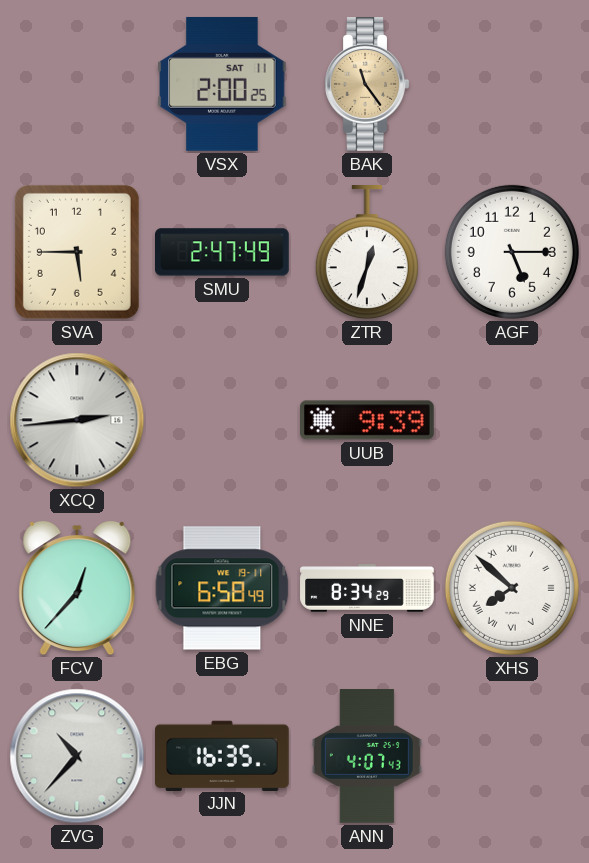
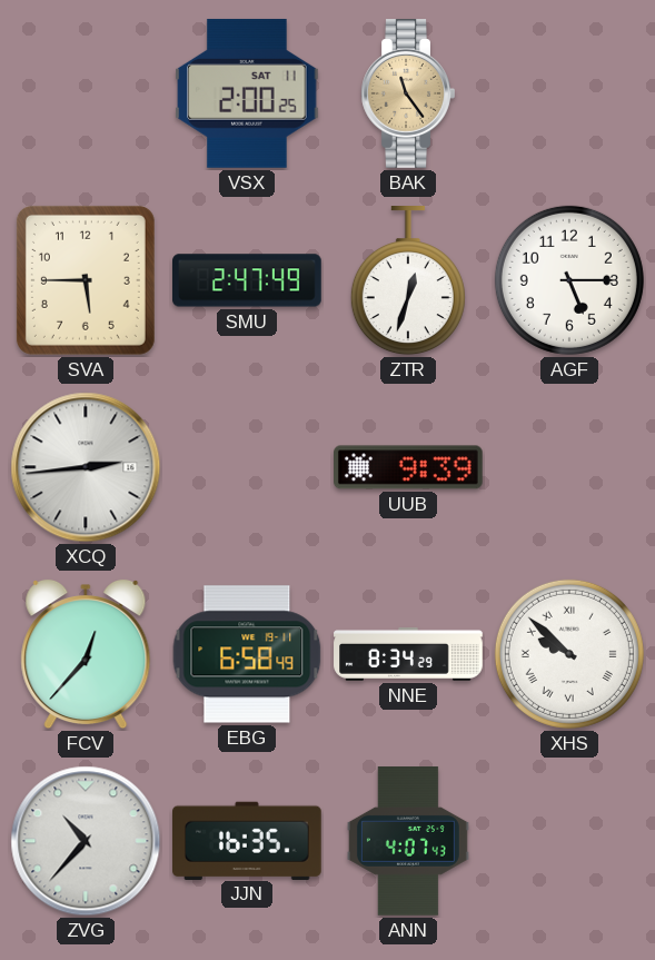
XHS: 7:52 -> 9:52
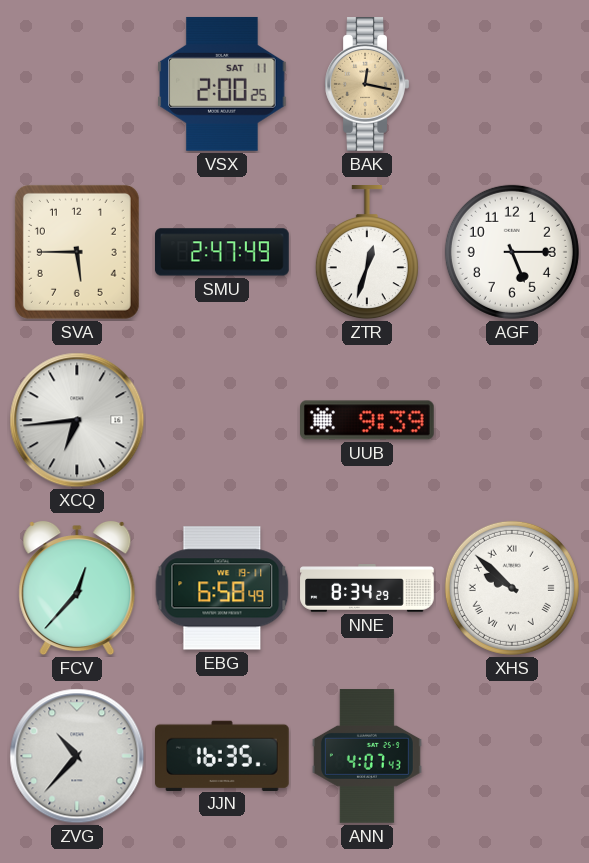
BAK: 11:24 -> 12:17
XCQ: 2:44 -> 6:44
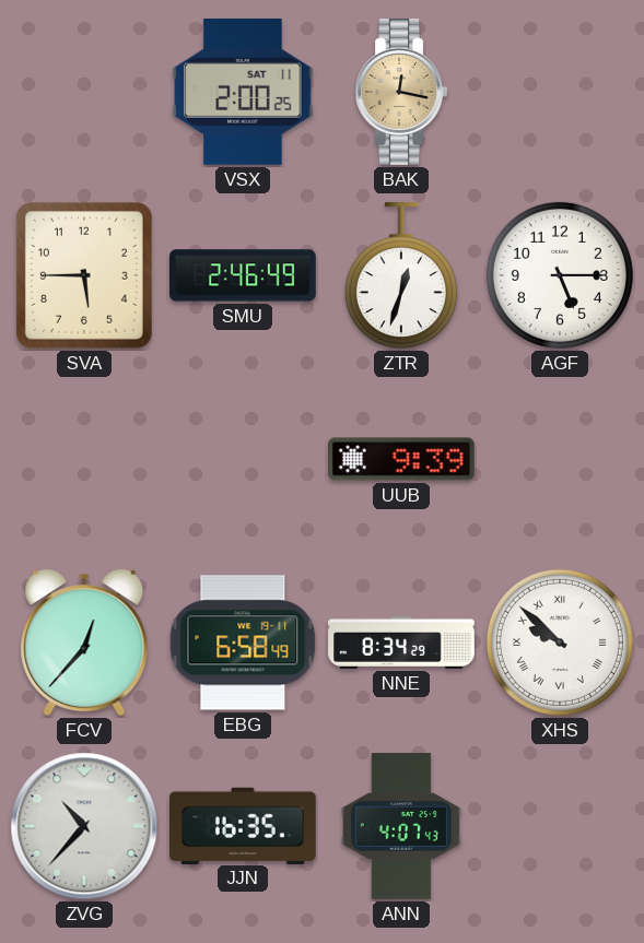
SMU: 2:47 -> 2:46
XCQ: 6:44 -> none
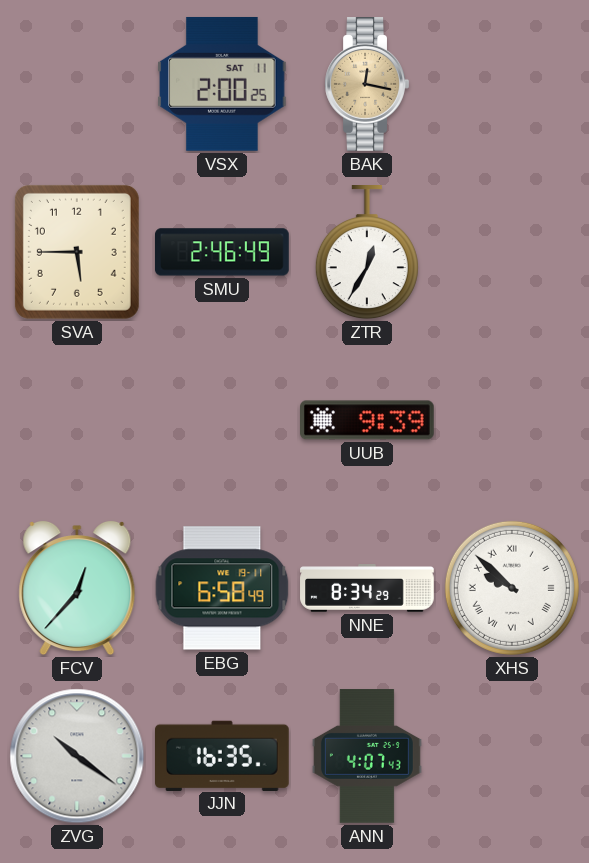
ZTR: 12:33 -> 12:35
AGF: 5:15 -> none
ZVG: 10:37 -> 10:21
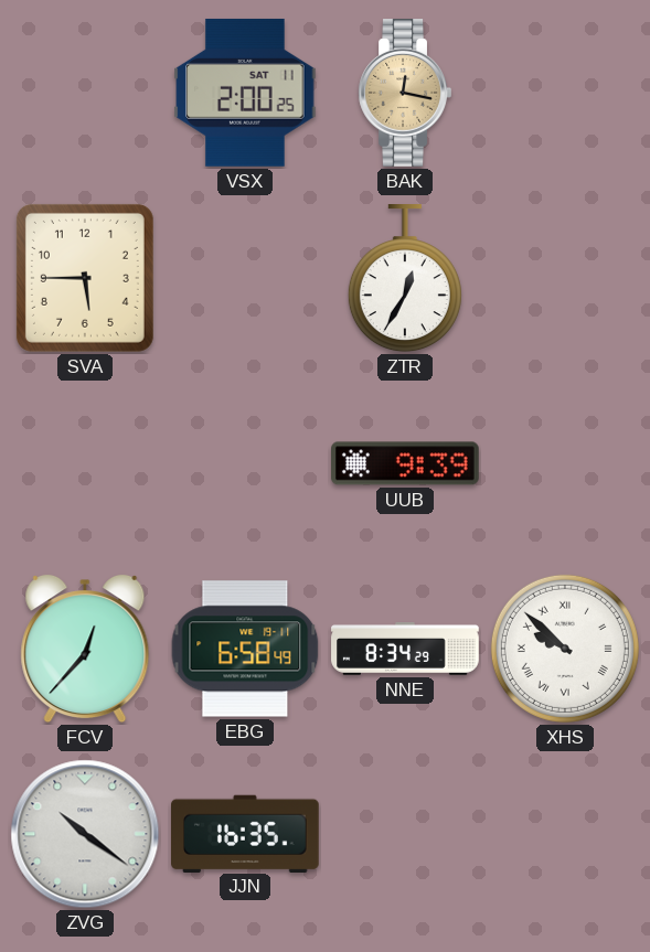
SMU: 2:46 -> none
ANN: 4:07 -> none
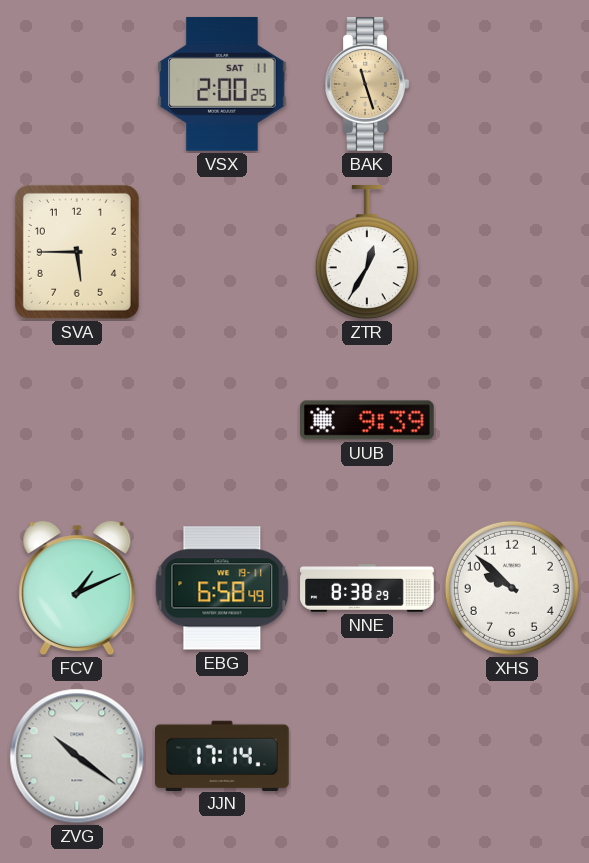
BAK: 12:17 -> 11:27
FCV: 12:37 -> 1:11
NNE: 8:34 -> 8:38
XHS numerals: Roman -> Arabic
JJN: 16:35 -> 17:14
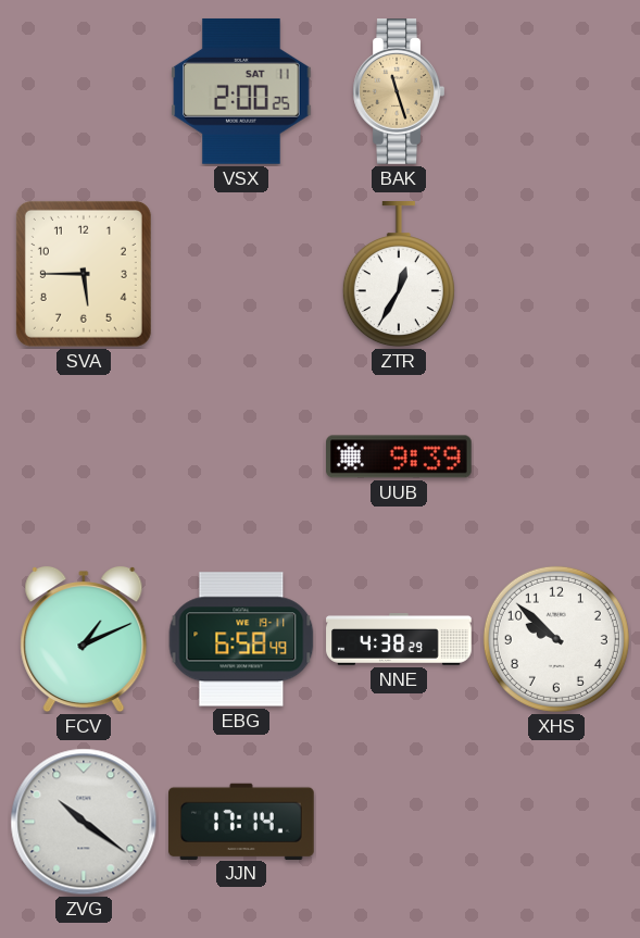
NNE: 8:38 -> 4:38
